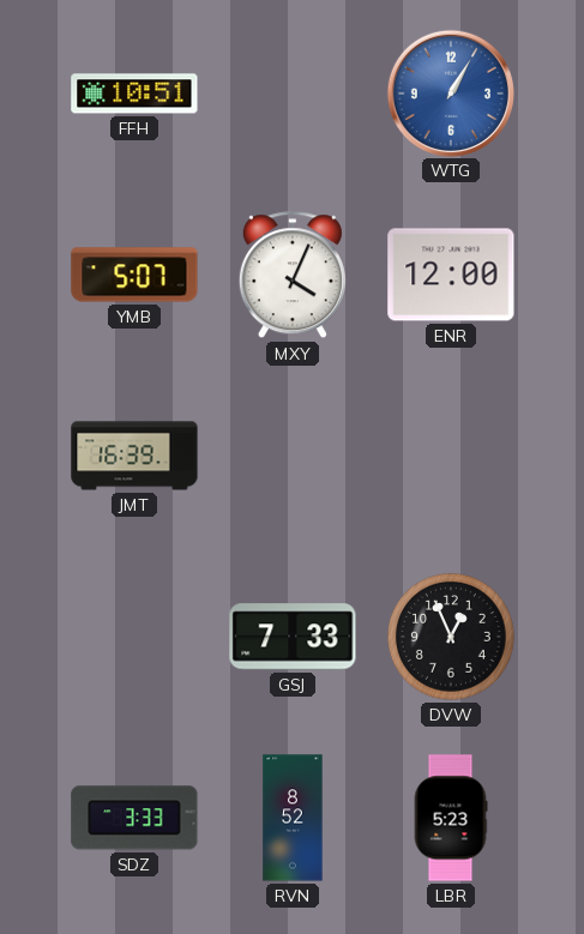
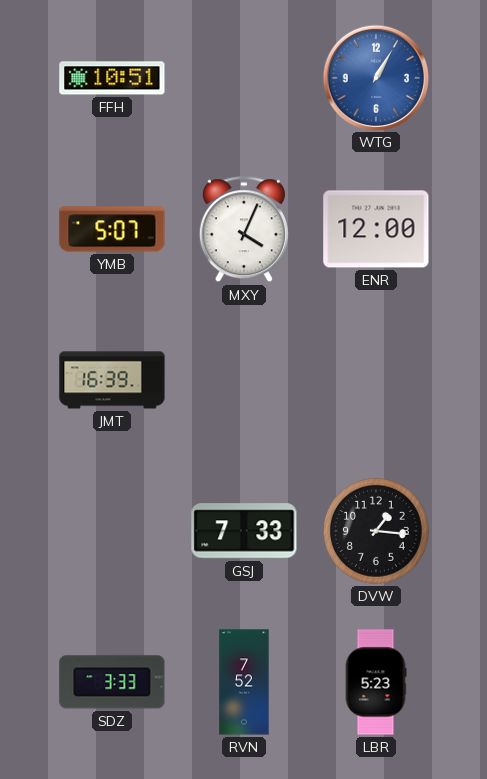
DVW: 12:56 -> 1:16
RVN: 8:52 -> 7:52
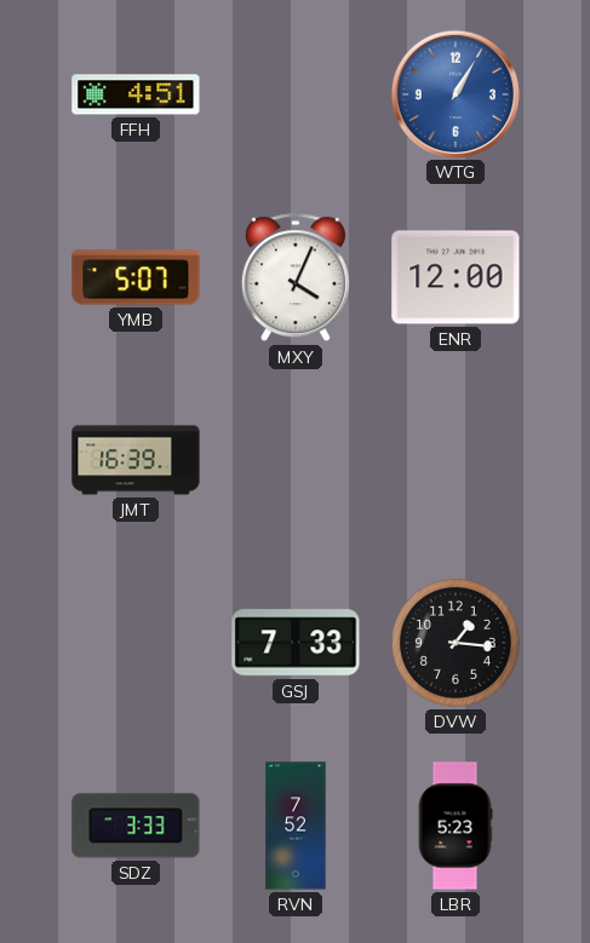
FFH: 10:51 -> 4:51
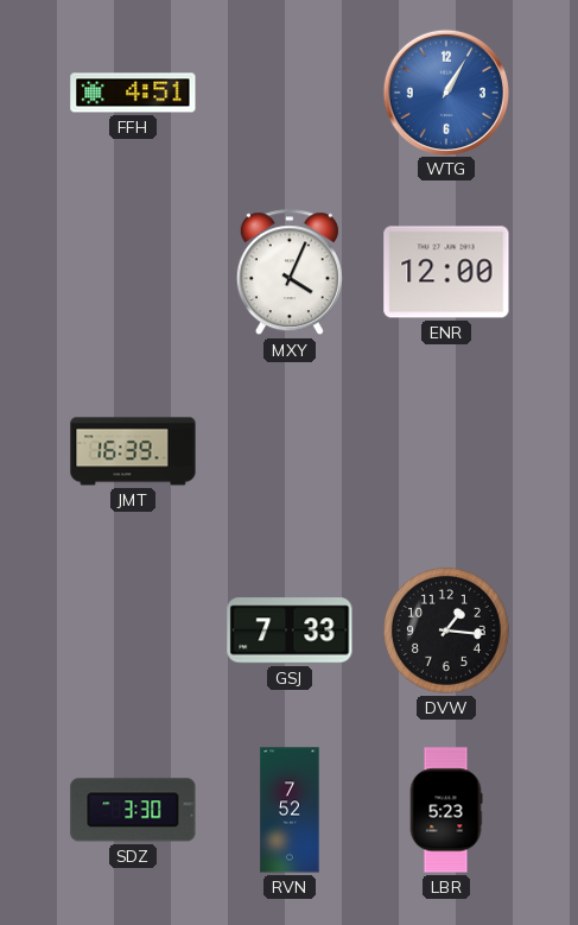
YMB: 5:07 -> none
SDZ: 3:33 -> 3:30
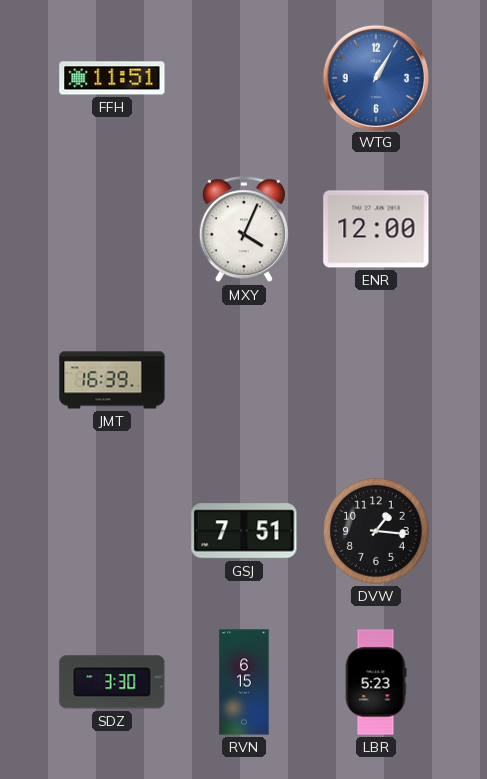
FFH: 4:51 -> 11:51
GSJ: 7:33 -> 7:51
RVN: 7:52 -> 6:15
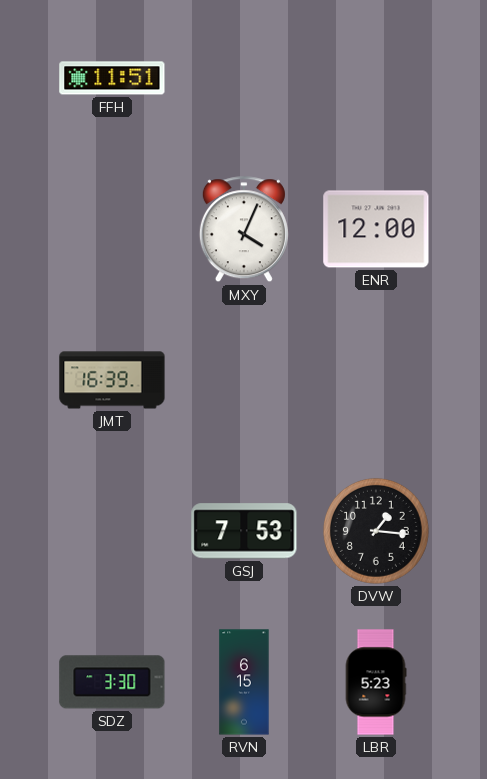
WTG: 1:05 -> none
GSJ: 7:51 -> 7:53
